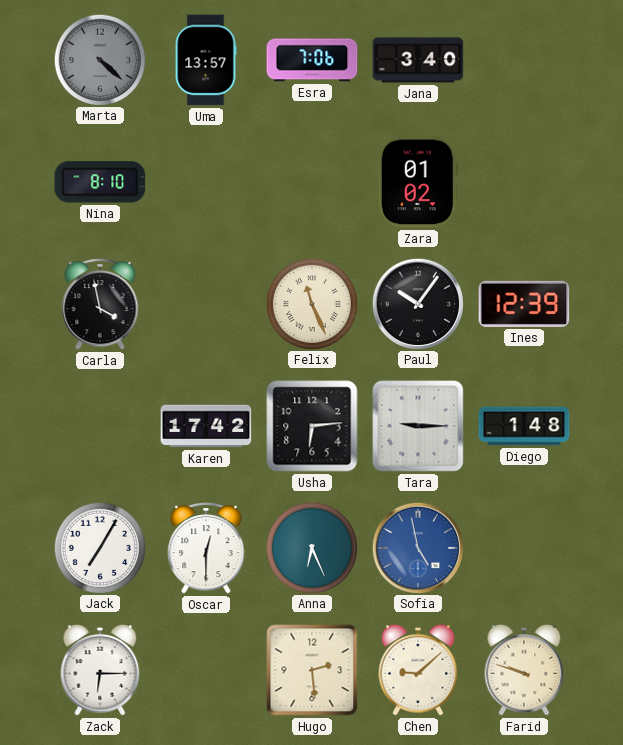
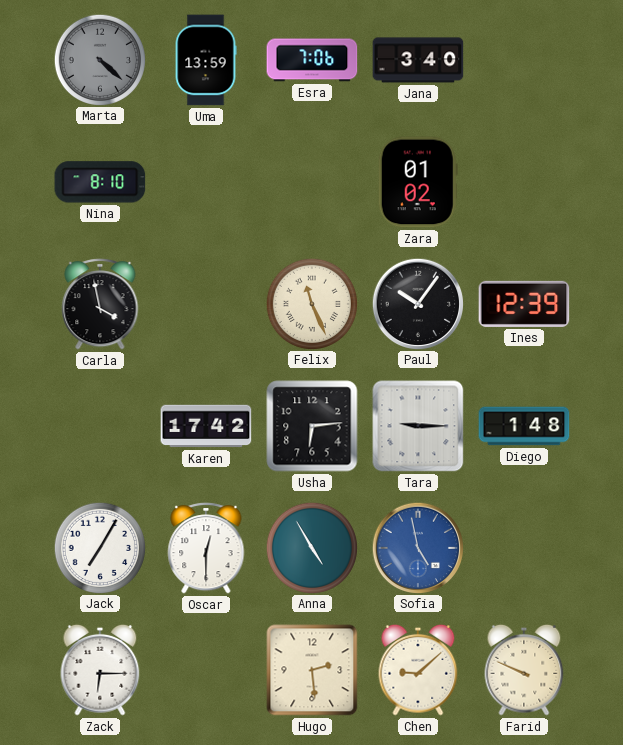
Uma: 13:57 -> 13:59
Anna: 6:26 -> 4:55
Farid: 9:48 -> 9:49
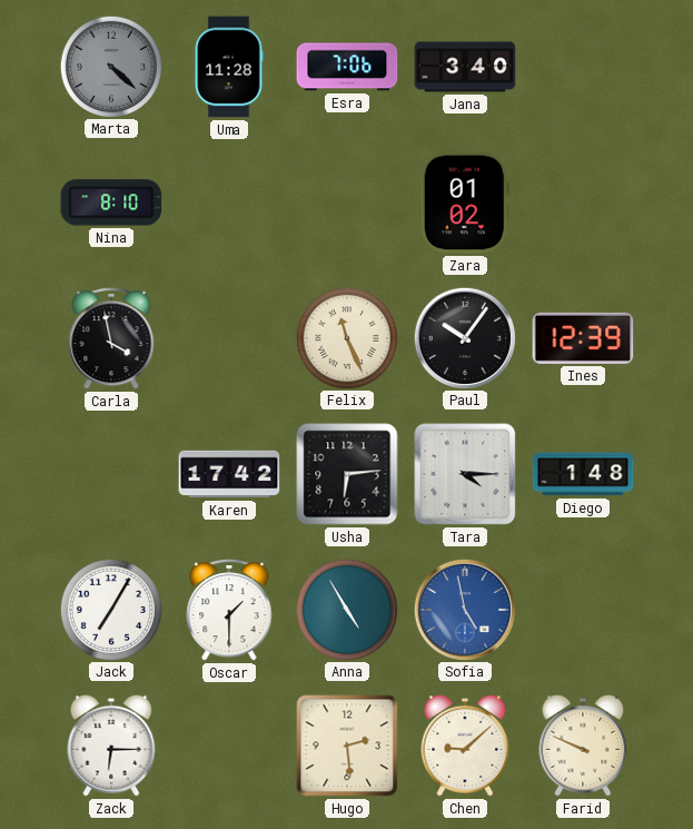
Uma: 13:59 -> 11:28
Tara: 9:15 -> 4:15
Oscar: 12:30 -> 1:30
